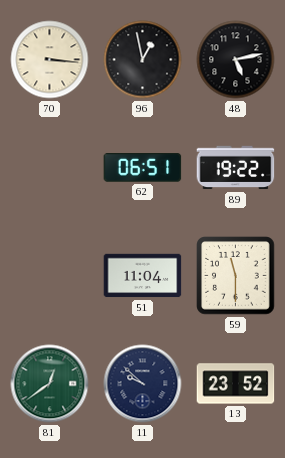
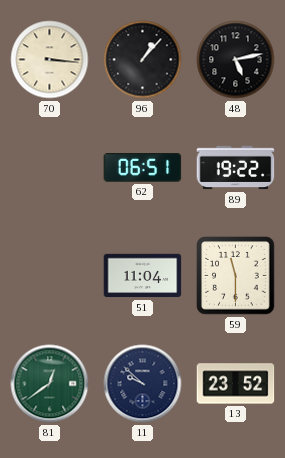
96: 12:58 -> 1:07
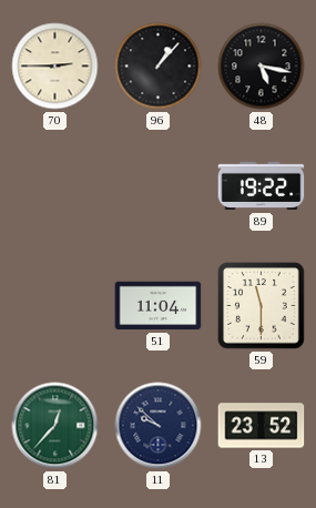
70: 3:16 -> 2:45
48: 5:13 -> 5:17
62: 06:51 -> none
81: 12:39 -> 12:37
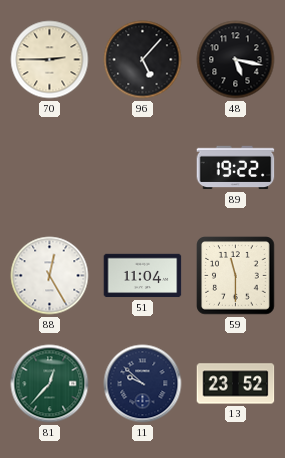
96: 1:07 -> 5:07
88: none -> 12:25
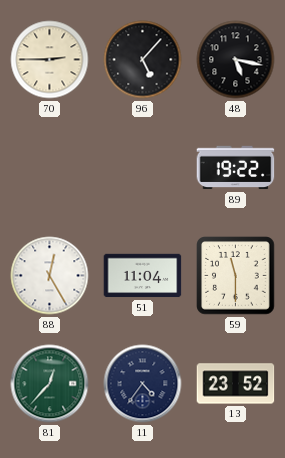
11: 9:52 -> 4:36
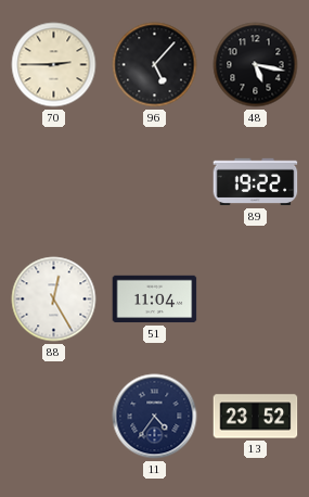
59: 11:30 -> none
81: 12:37 -> none
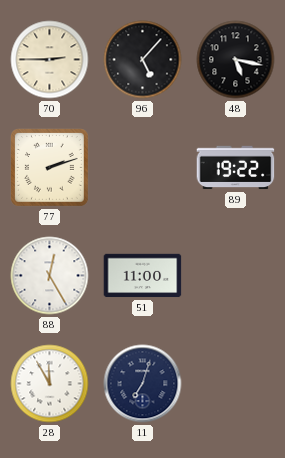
77: none -> 2:12
51: 11:04 -> 11:00
28: none -> 11:55
11: 4:36 -> 7:03
13: 23:52 -> none
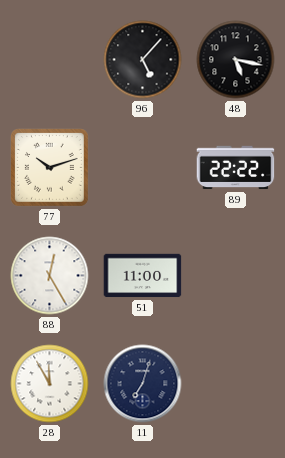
70: 2:45 -> none
77: 2:12 -> 10:12
89: 19:22 -> 22:22
